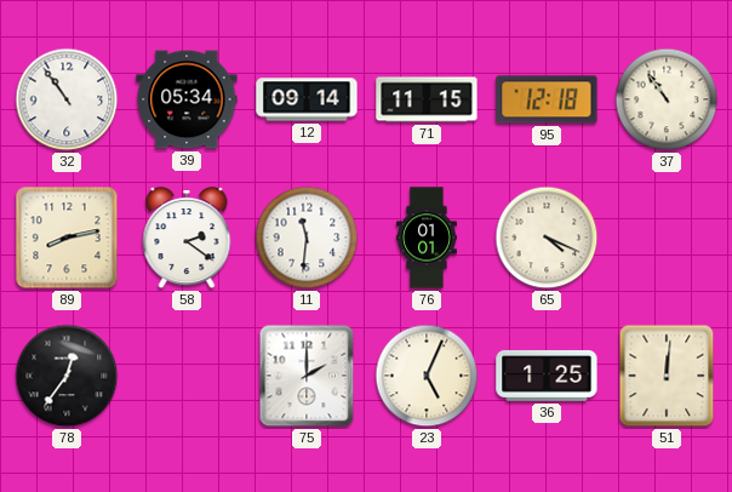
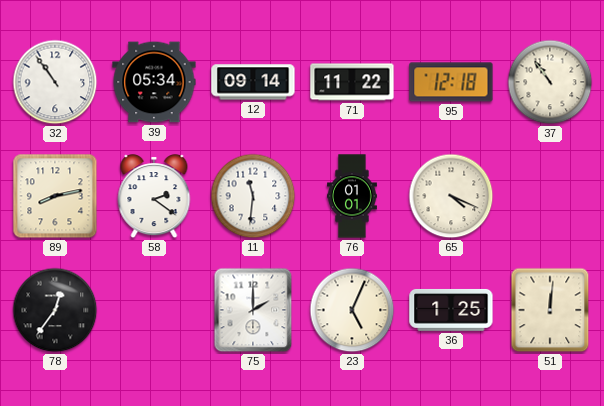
71: 11:15 -> 11:22
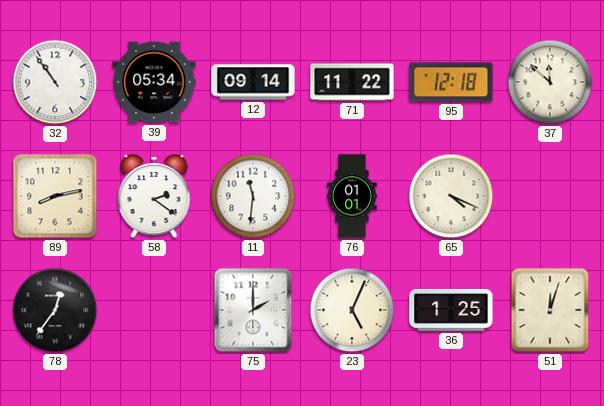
37: 10:54 -> 11:52
51: 12:01 -> 12:03
